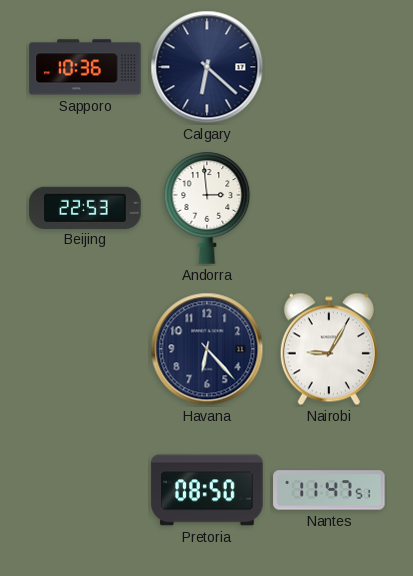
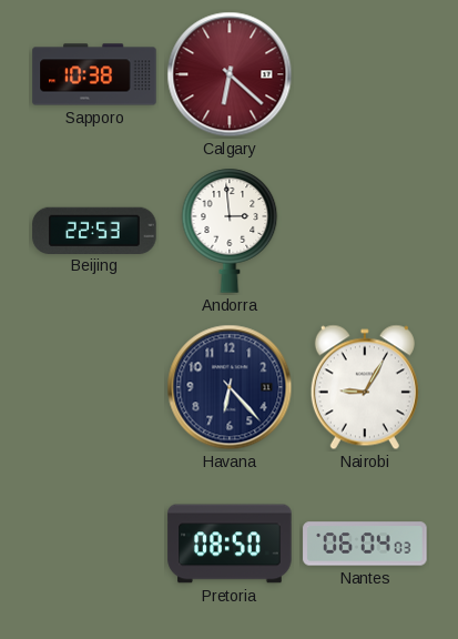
Sapporo: 10:36 -> 10:38
Calgary dial: navy -> burgundy
Nantes: 11:47 -> 06:04
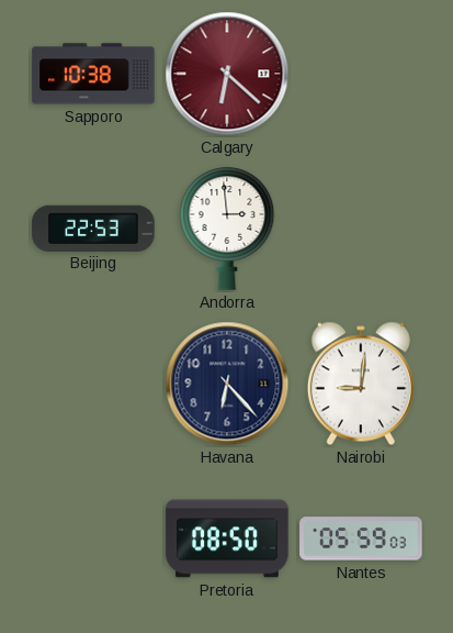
Nairobi: 9:05 -> 9:01
Nantes: 06:04 -> 05:59
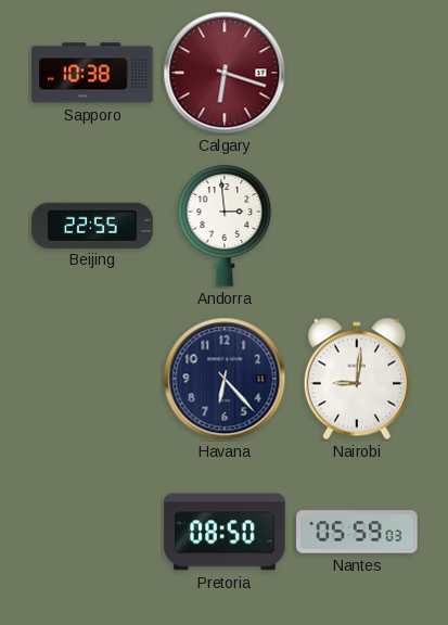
Calgary: 6:22 -> 6:18
Beijing: 22:53 -> 22:55
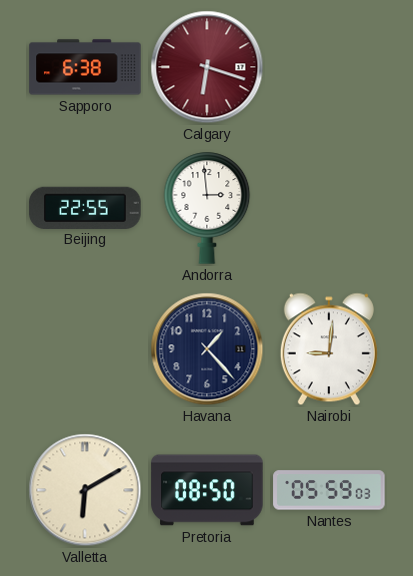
Sapporo: 10:38 -> 6:38
Havana: 6:23 -> 1:23
Valletta: none -> 6:10
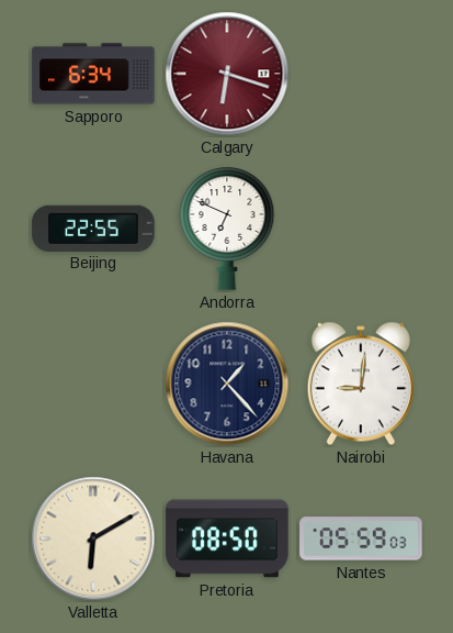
Sapporo: 6:38 -> 6:34
Andorra: 2:59 -> 6:49
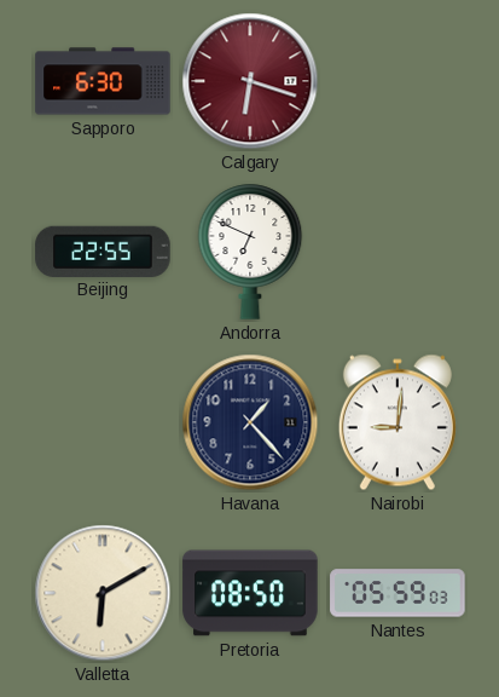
Sapporo: 6:34 -> 6:30
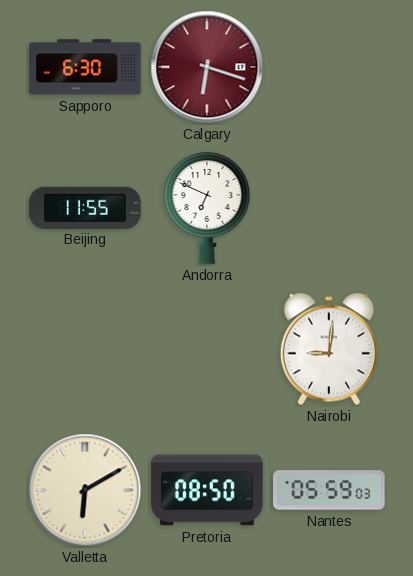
Beijing: 22:55 -> 11:55
Havana: 1:23 -> none
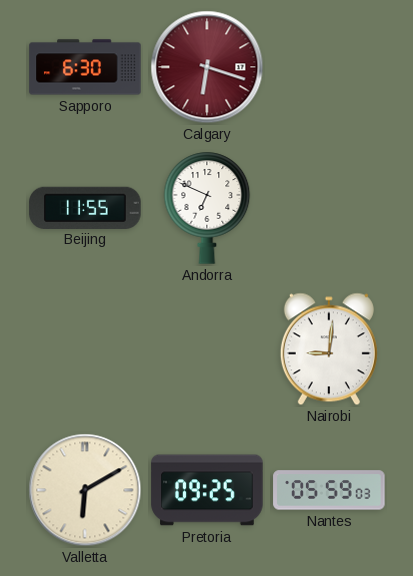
Pretoria: 08:50 -> 09:25
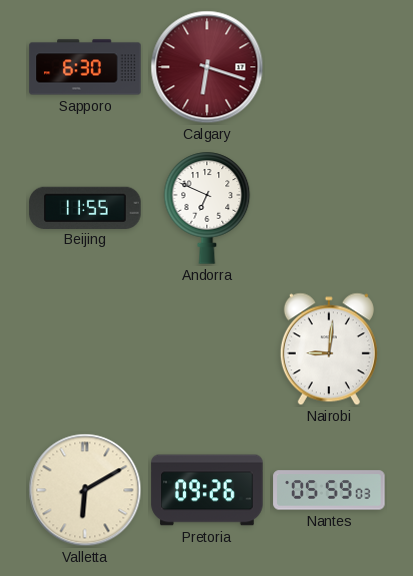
Pretoria: 09:25 -> 09:26
